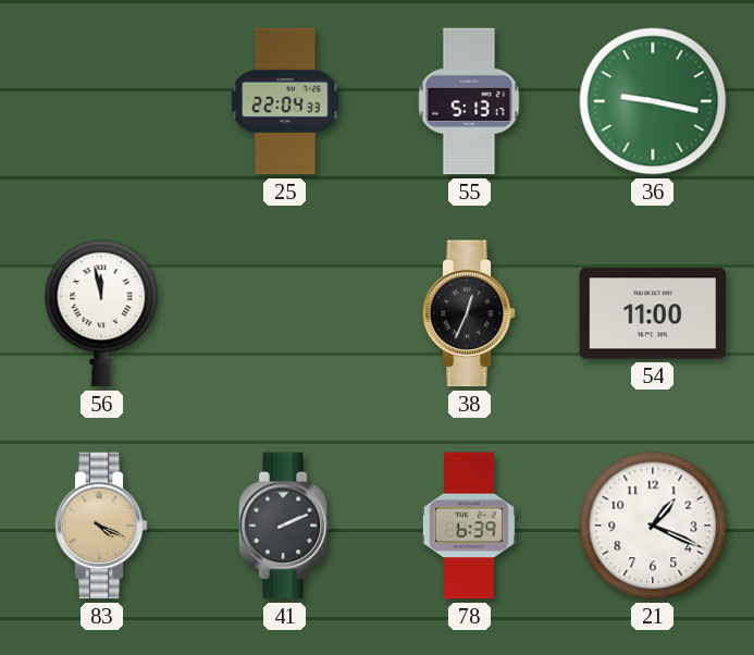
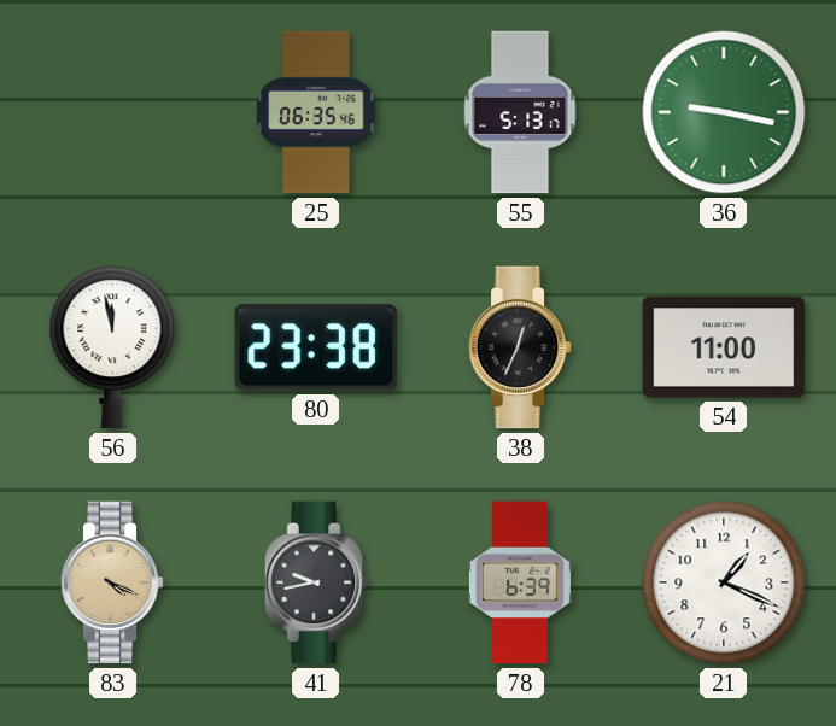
25: 22:04 -> 06:35
80: none -> 23:38
41: 2:11 -> 9:43
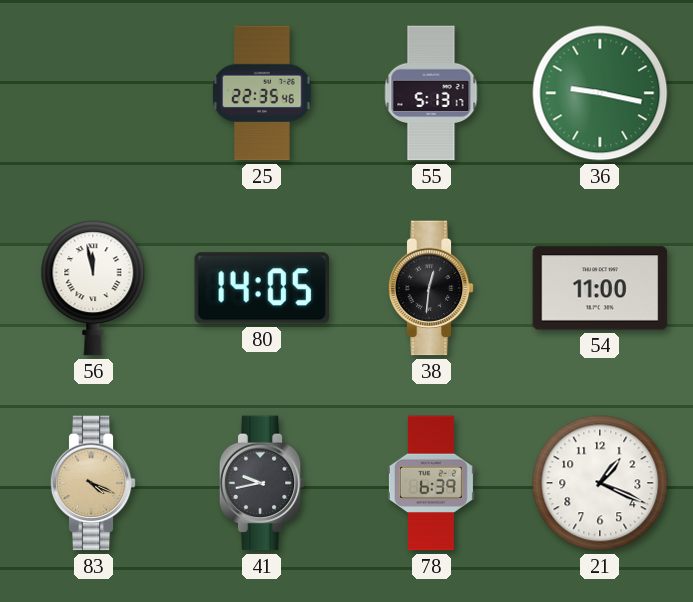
25: 06:35 -> 22:35
80: 23:38 -> 14:05
38: 12:34 -> 12:31
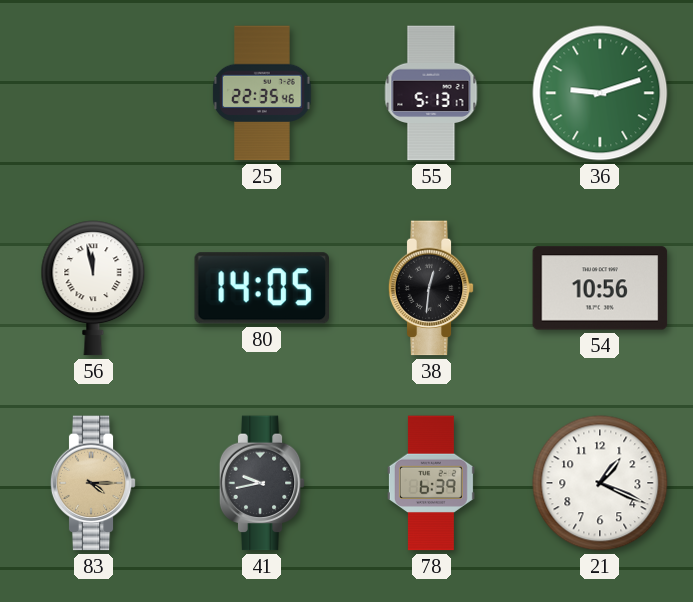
36: 9:17 -> 9:12
54: 11:00 -> 10:56
83: 4:19 -> 4:15
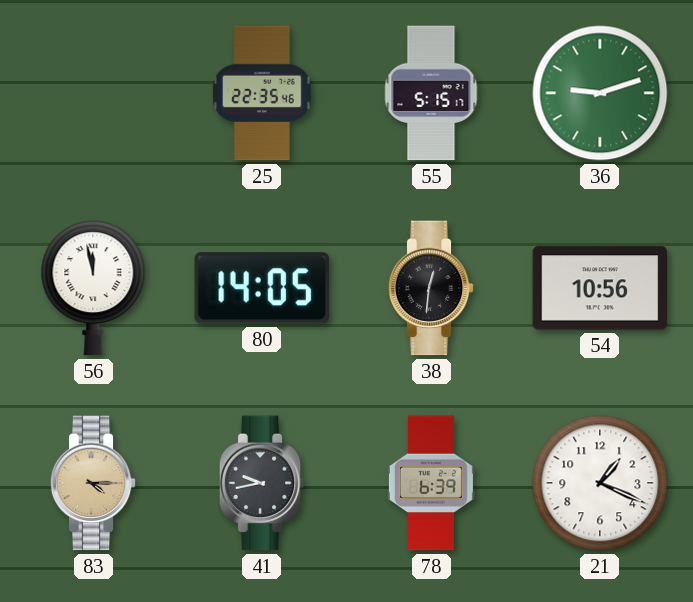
55: 5:13 -> 5:15
